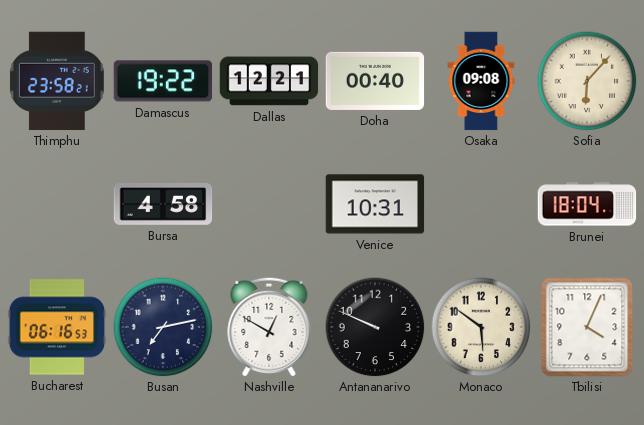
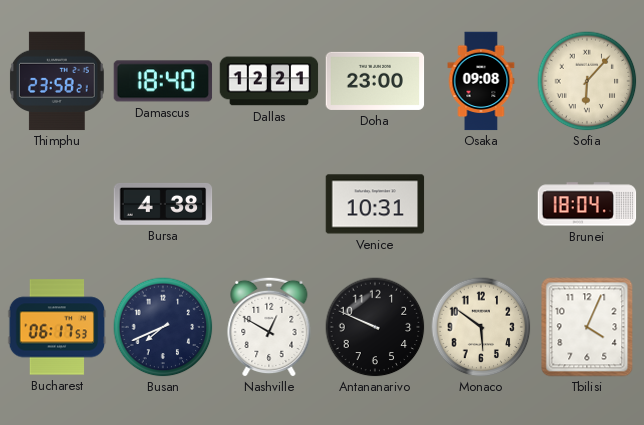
Damascus: 19:22 -> 18:40
Doha: 00:40 -> 23:00
Bursa: 4:58 -> 4:38
Bucharest: 06:16 -> 06:17
Busan: 7:13 -> 7:41
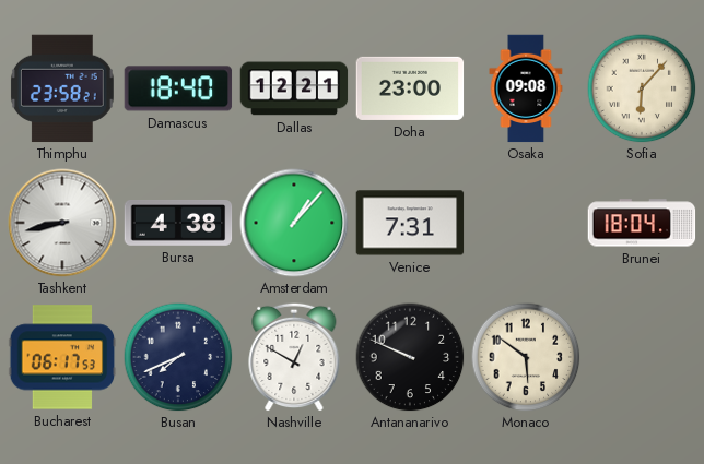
Tashkent: none -> 8:43
Amsterdam: none -> 1:07
Venice: 10:31 -> 7:31
Tbilisi: 4:04 -> none
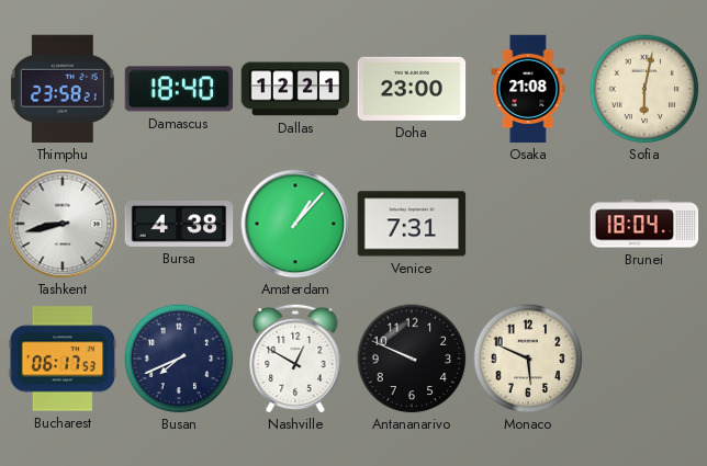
Osaka: 09:08 -> 21:08
Sofia: 6:07 -> 6:02
Monaco: 5:51 -> 5:49
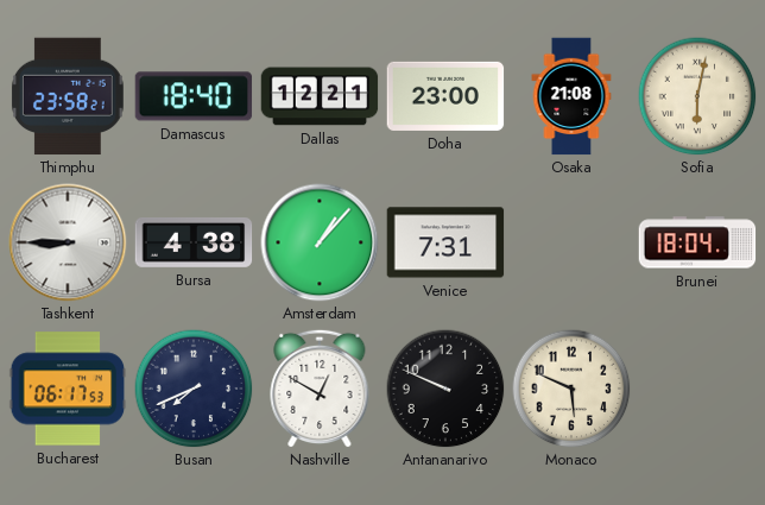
Tashkent: 8:43 -> 8:45
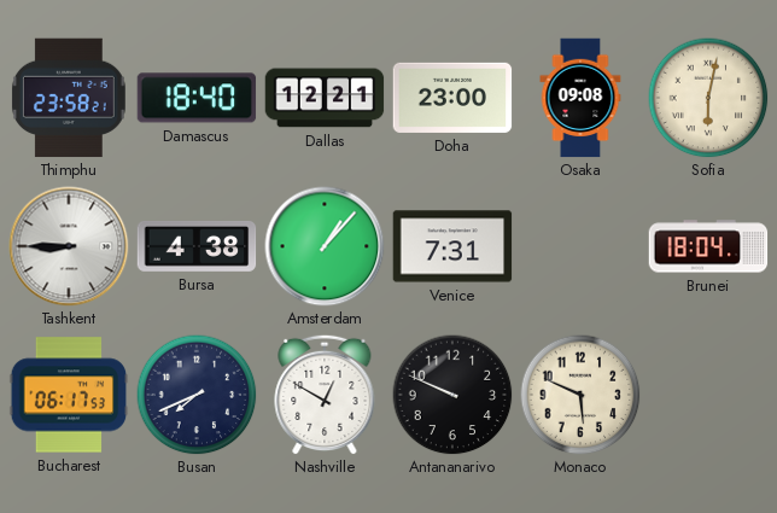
Osaka: 21:08 -> 09:08
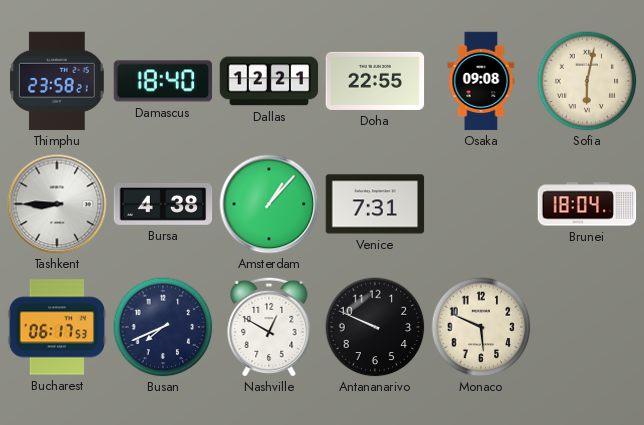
Doha: 23:00 -> 22:55
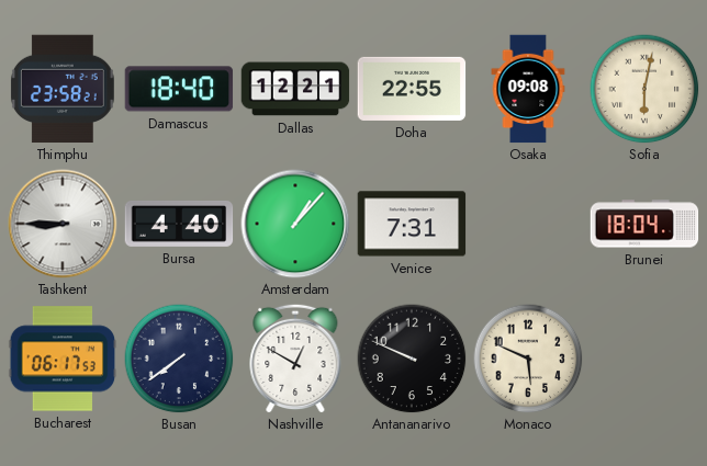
Bursa: 4:38 -> 4:40
Busan: 7:41 -> 7:39
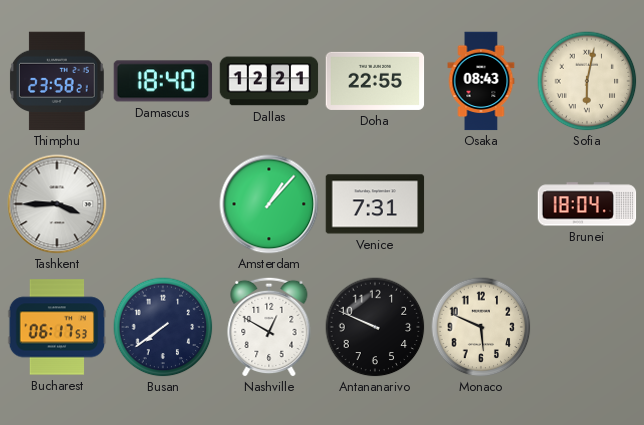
Osaka: 09:08 -> 08:43
Tashkent: 8:45 -> 3:45
Bursa: 4:40 -> none
